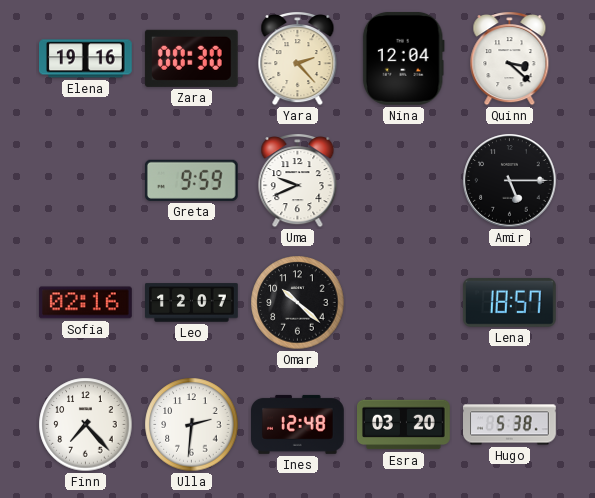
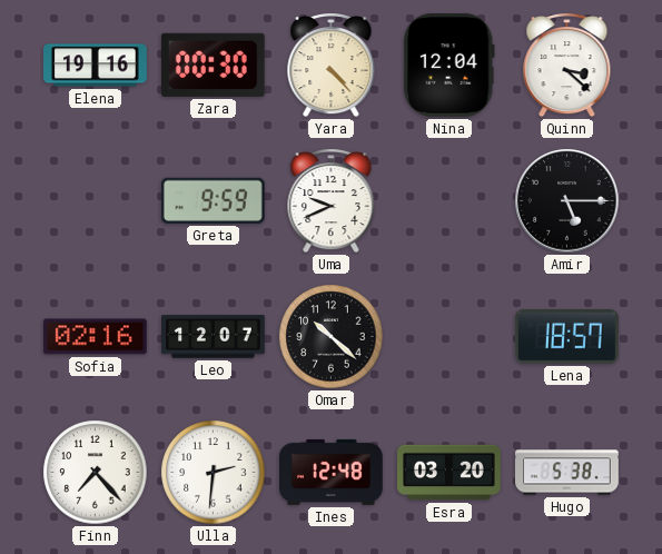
Yara: 2:23 -> 4:23
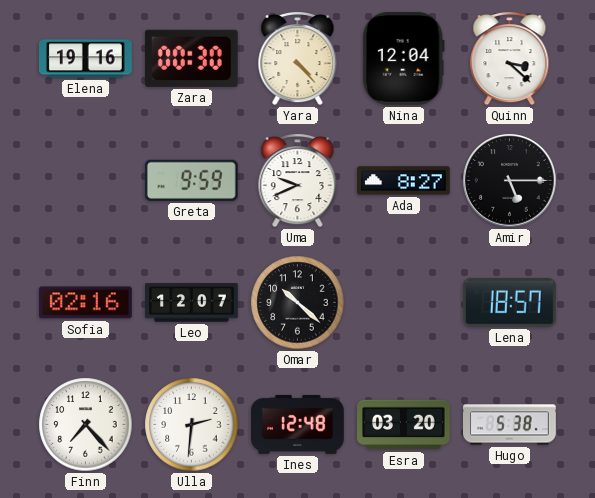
Ada: none -> 8:27
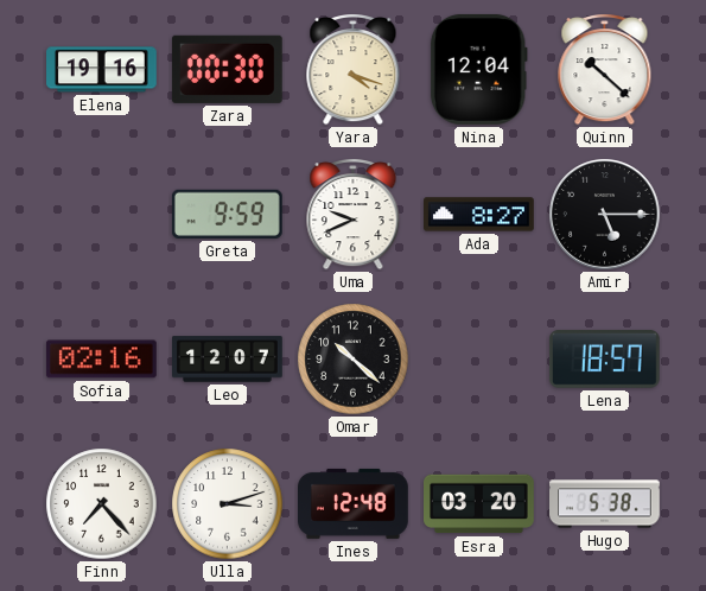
Yara: 4:23 -> 4:18
Quinn: 3:22 -> 10:22
Ulla: 2:31 -> 3:12
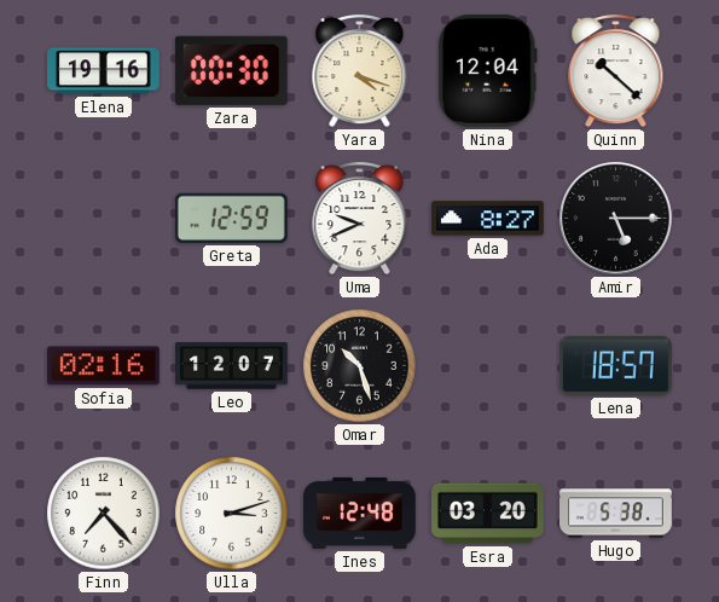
Greta: 9:59 -> 12:59
Omar: 10:22 -> 10:27
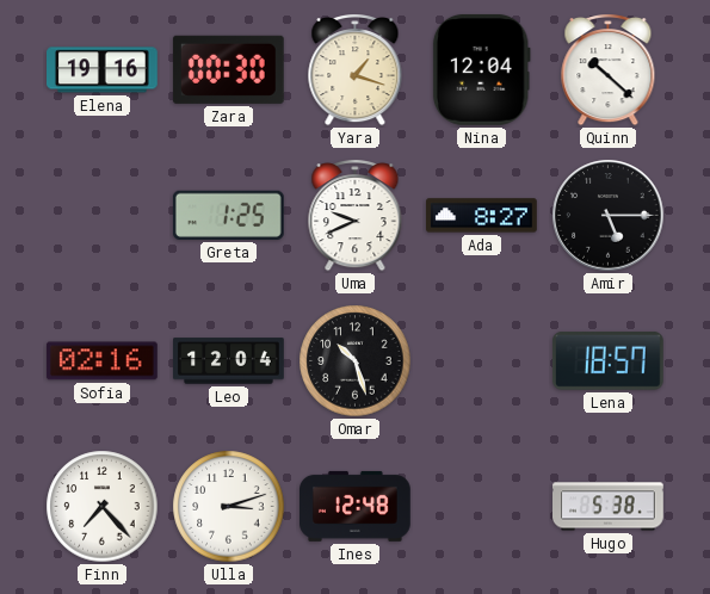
Yara: 4:18 -> 1:18
Greta: 12:59 -> 1:25
Leo: 12:07 -> 12:04
Esra: 03:20 -> none
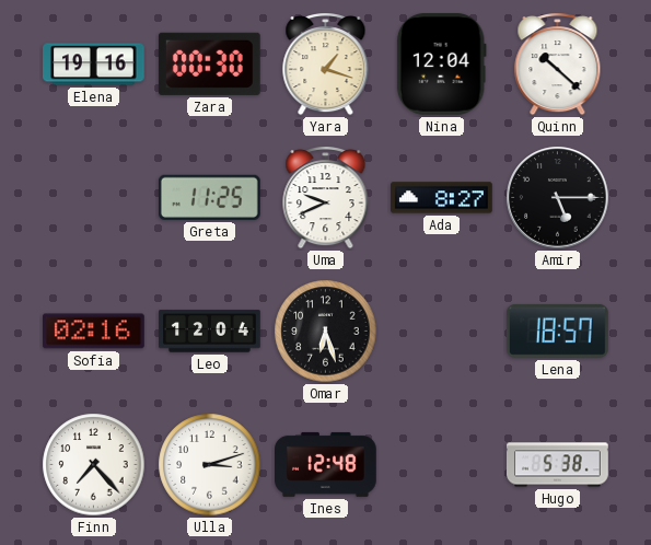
Greta: 1:25 -> 11:25
Omar: 10:27 -> 6:27
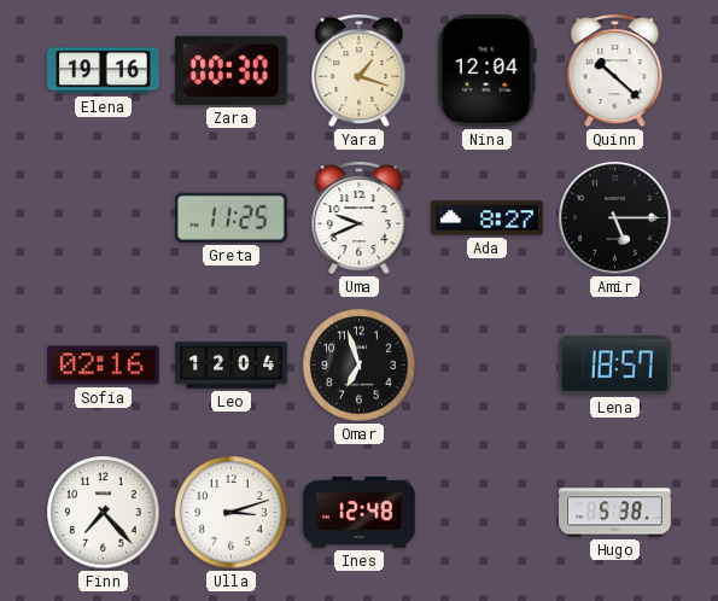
Omar: 6:27 -> 6:57
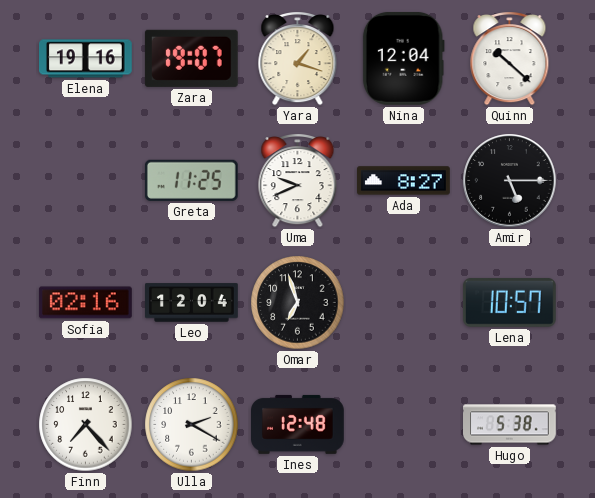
Zara: 00:30 -> 19:07
Lena: 18:57 -> 10:57
Ulla: 3:12 -> 2:20
